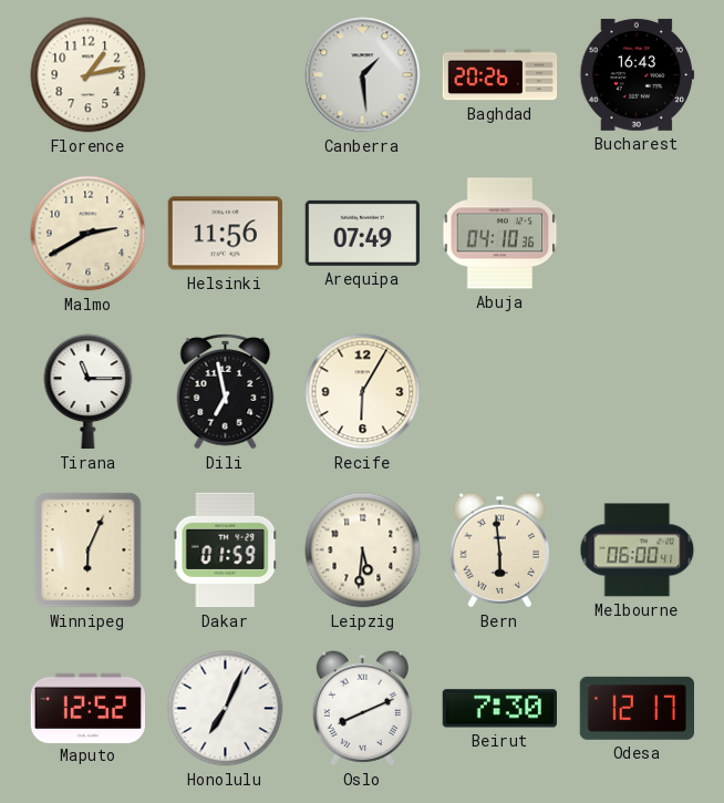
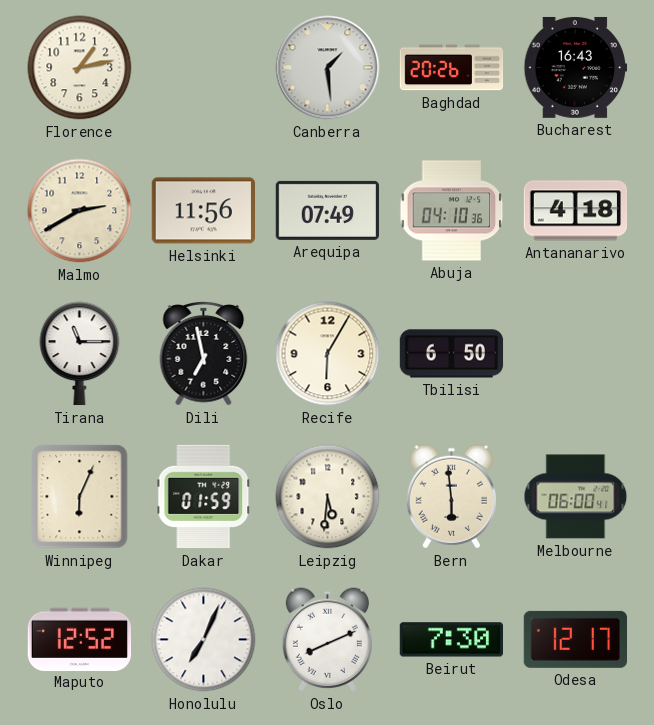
Antananarivo: none -> 4:18
Tbilisi: none -> 6:50
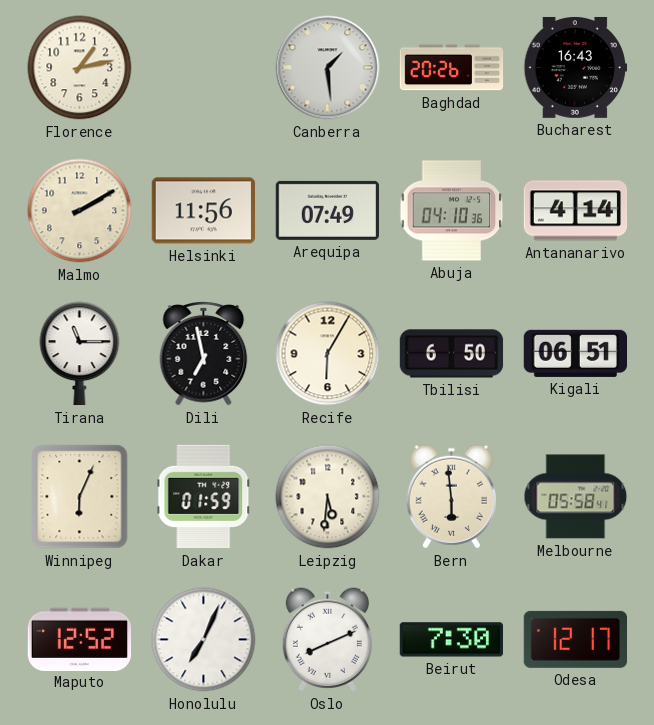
Malmo: 2:40 -> 2:10
Antananarivo: 4:18 -> 4:14
Kigali: none -> 06:51
Melbourne: 06:00 -> 05:58
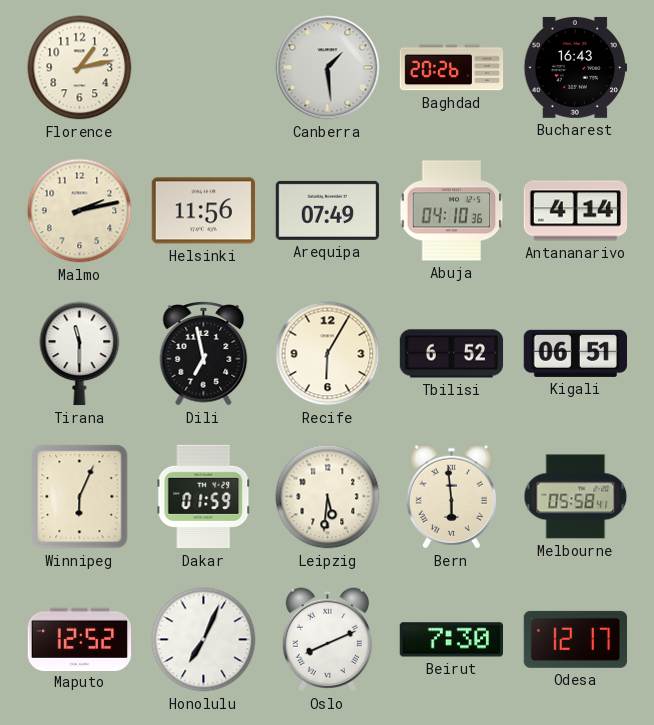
Malmo: 2:10 -> 2:13
Tirana: 11:15 -> 11:30
Tbilisi: 6:50 -> 6:52
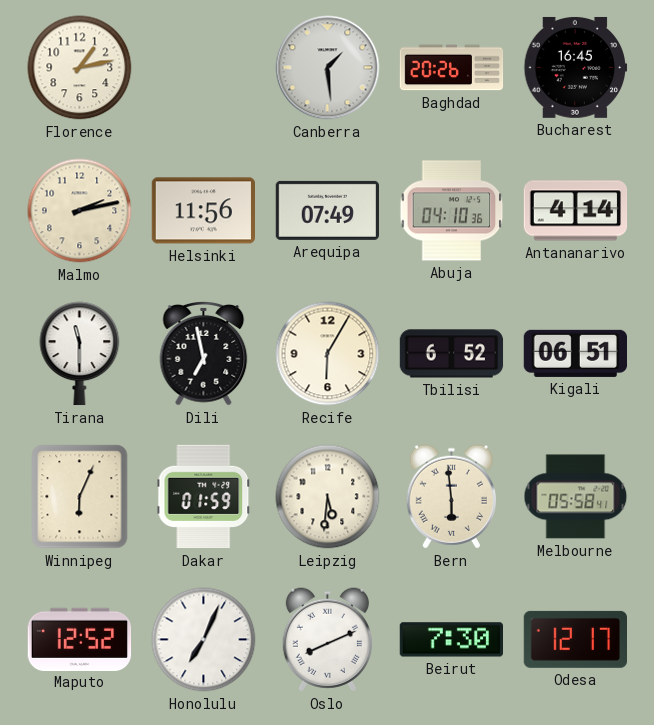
Bucharest: 16:43 -> 16:45
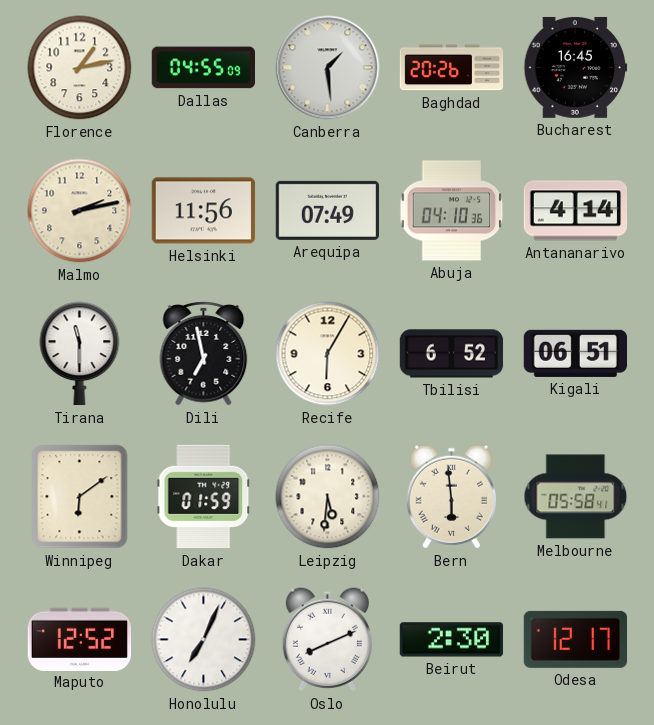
Dallas: none -> 04:55
Winnipeg: 6:04 -> 6:09
Beirut: 7:30 -> 2:30
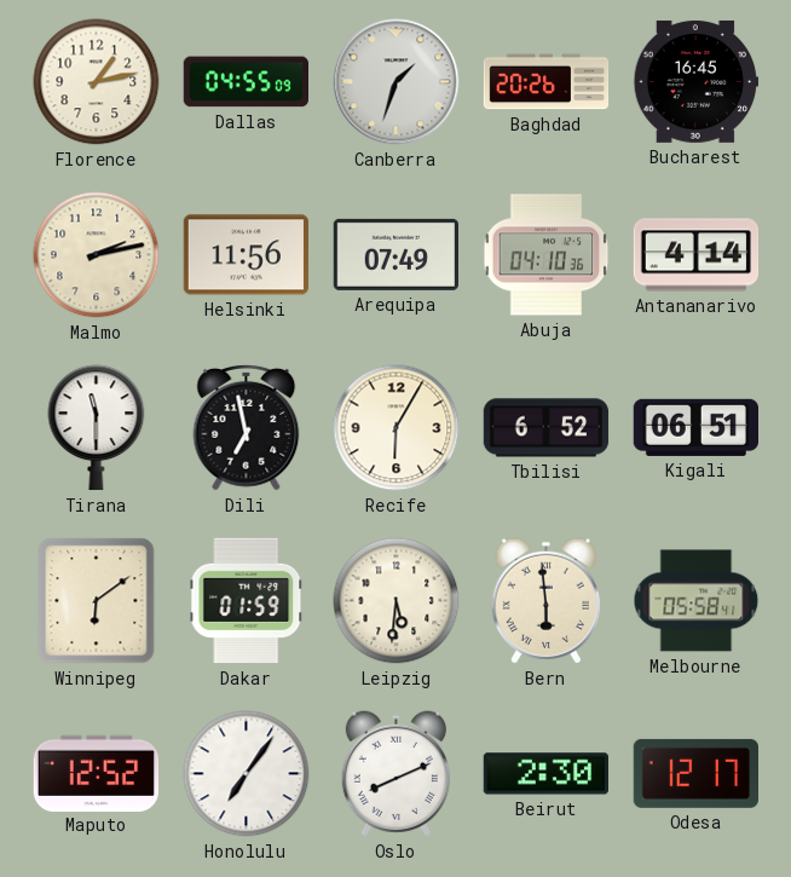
Canberra: 1:29 -> 1:33
Honolulu: 7:04 -> 7:06
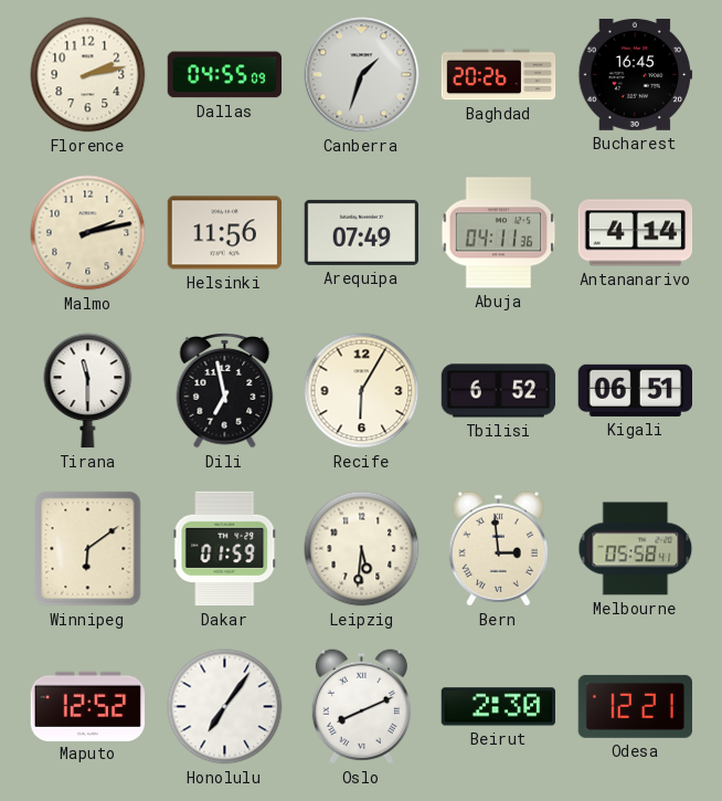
Florence: 1:13 -> 2:13
Abuja: 04:10 -> 04:11
Bern: 5:59 -> 2:59
Odesa: 12:17 -> 12:21
